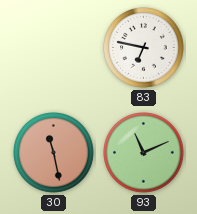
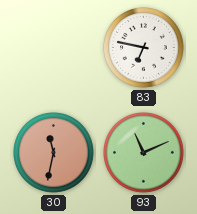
30: 11:28 -> 11:32
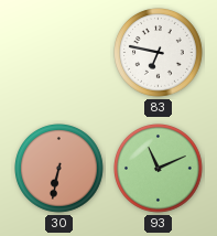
30: 11:32 -> 6:32
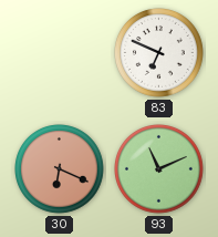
83: 6:47 -> 6:49
30: 6:32 -> 6:19
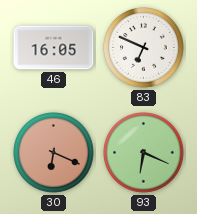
46: none -> 16:05
93: 11:11 -> 6:19
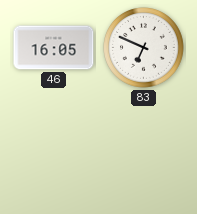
30: 6:19 -> none
93: 6:19 -> none
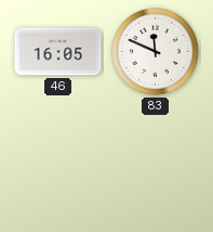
83: 6:49 -> 11:49
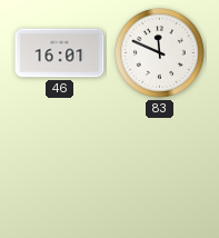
46: 16:05 -> 16:01
